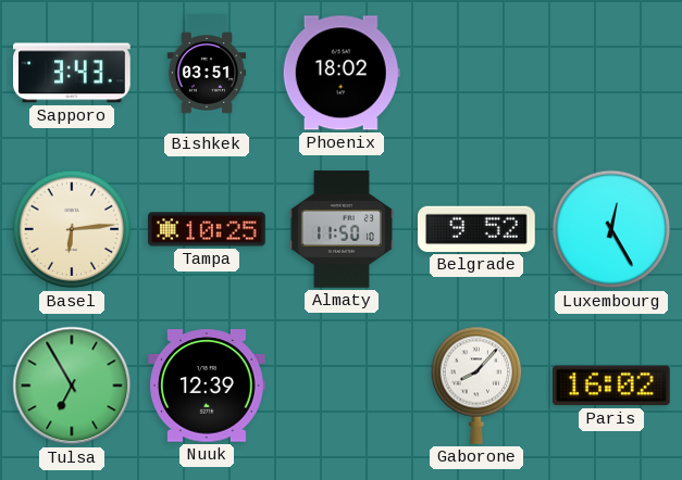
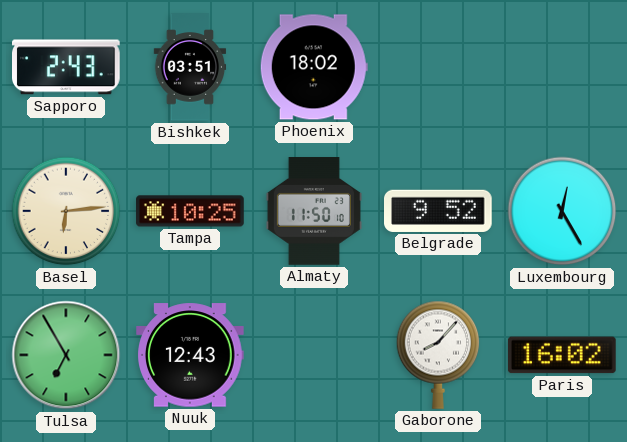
Sapporo: 3:43 -> 2:43
Nuuk: 12:39 -> 12:43
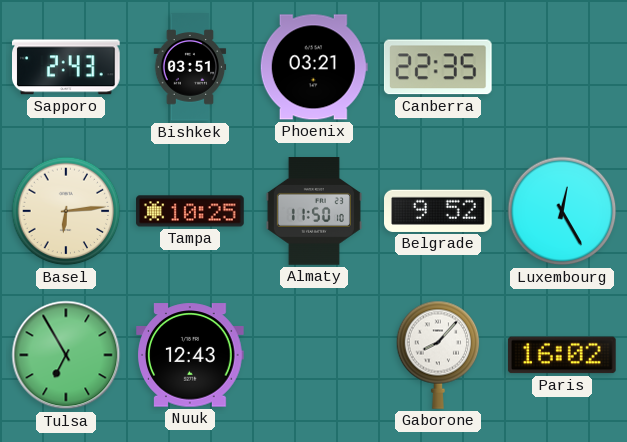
Phoenix: 18:02 -> 03:21
Canberra: none -> 22:35
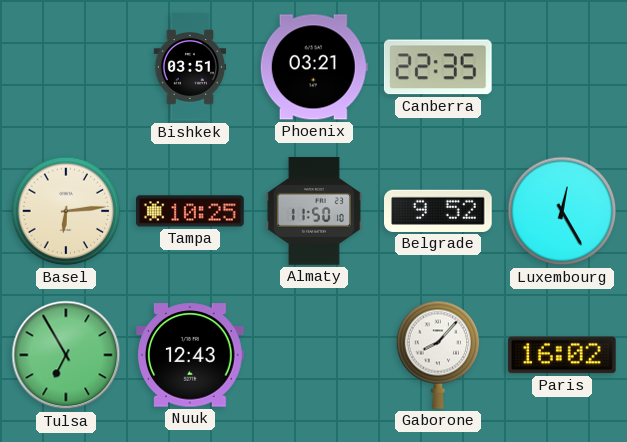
Sapporo: 2:43 -> none
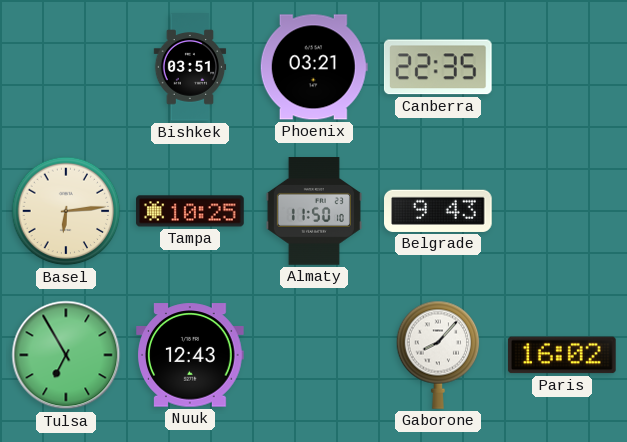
Belgrade: 9:52 -> 9:43
Luxembourg: 12:25 -> none
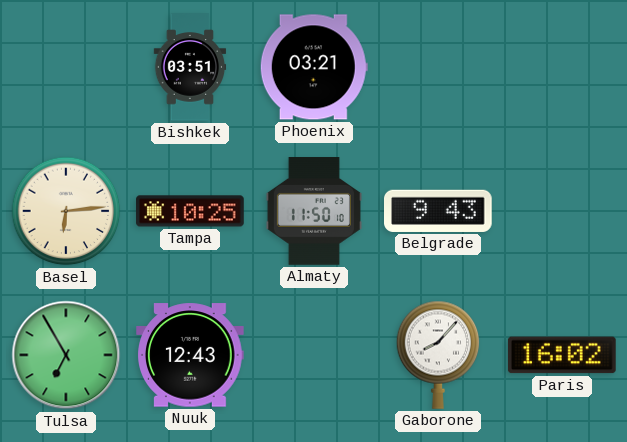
Canberra: 22:35 -> none
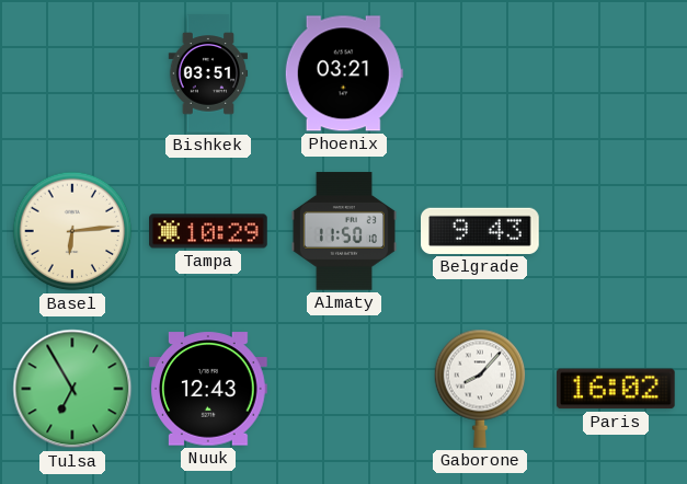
Tampa: 10:25 -> 10:29
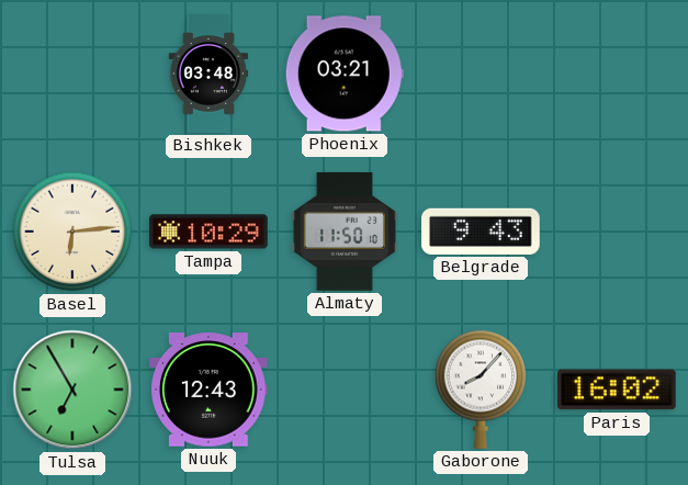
Bishkek: 03:51 -> 03:48
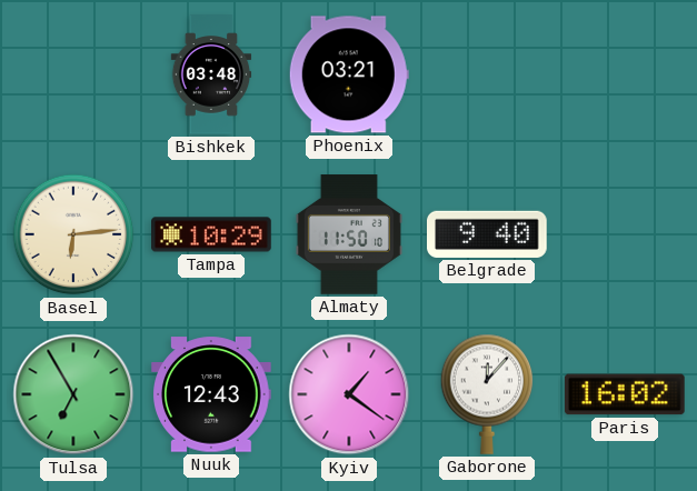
Belgrade: 9:43 -> 9:40
Kyiv: none -> 1:21
Gaborone: 8:07 -> 12:07
